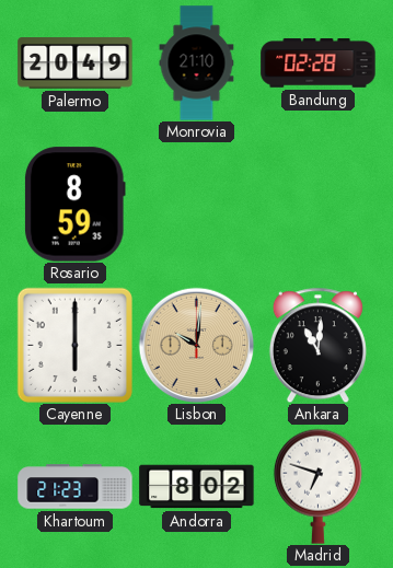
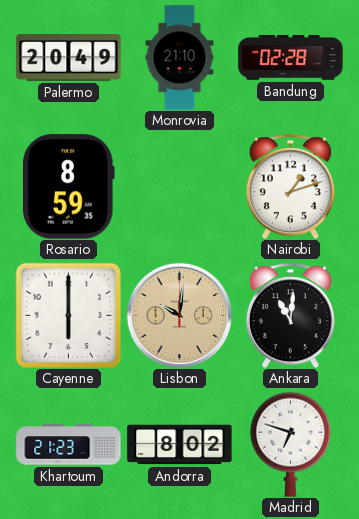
Nairobi: none -> 1:12
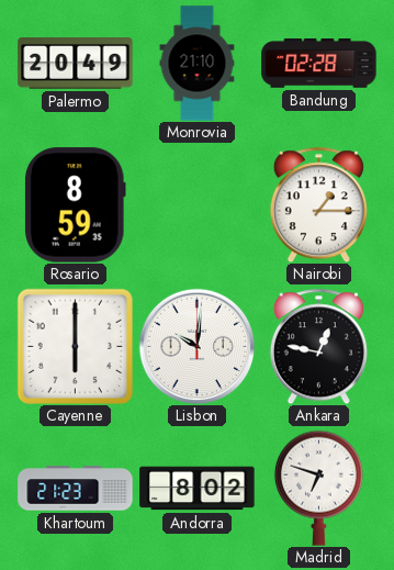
Nairobi: 1:12 -> 1:15
Lisbon dial: champagne -> white
Ankara: 11:01 -> 12:47
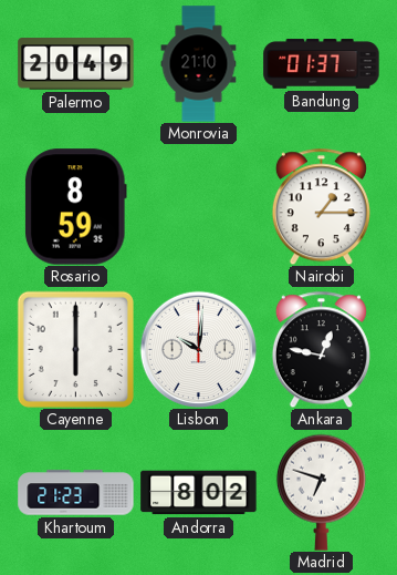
Bandung: 02:28 -> 01:37
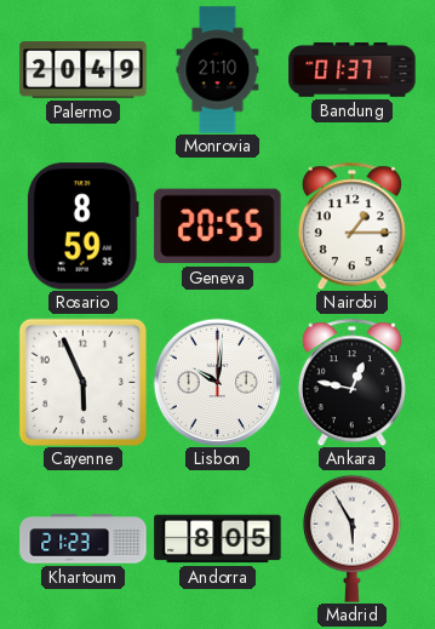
Geneva: none -> 20:55
Cayenne: 6:00 -> 5:56
Andorra: 8:02 -> 8:05
Madrid: 6:48 -> 5:55
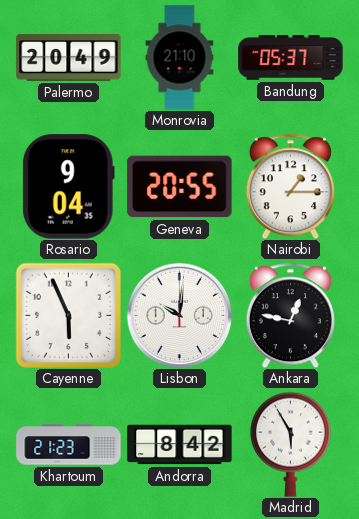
Bandung: 01:37 -> 05:37
Rosario: 8:59 -> 9:04
Andorra: 8:05 -> 8:42
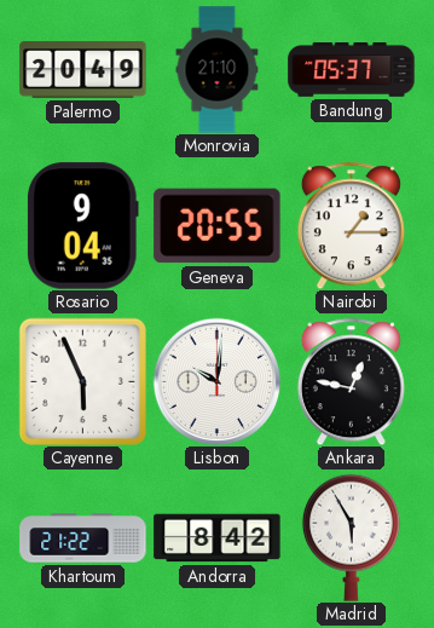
Khartoum: 21:23 -> 21:22
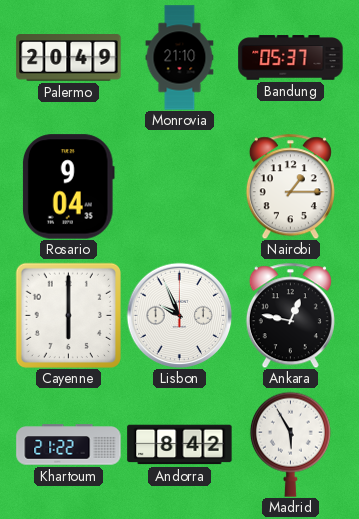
Geneva: 20:55 -> none
Cayenne: 5:56 -> 6:00
Lisbon: 10:01 -> 9:56
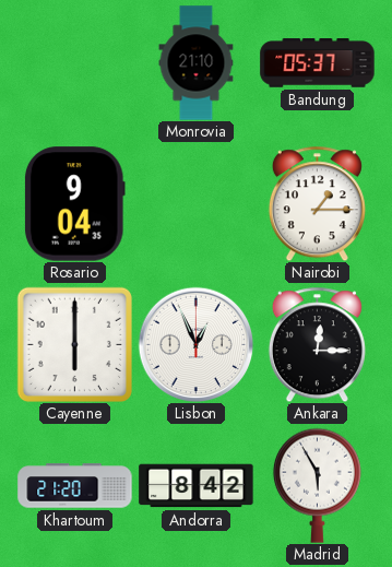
Palermo: 20:49 -> none
Lisbon: 9:56 -> 12:56
Ankara: 12:47 -> 12:15
Khartoum: 21:22 -> 21:20
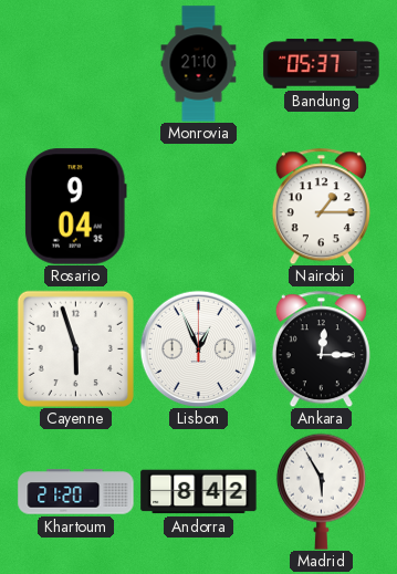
Cayenne: 6:00 -> 5:57
